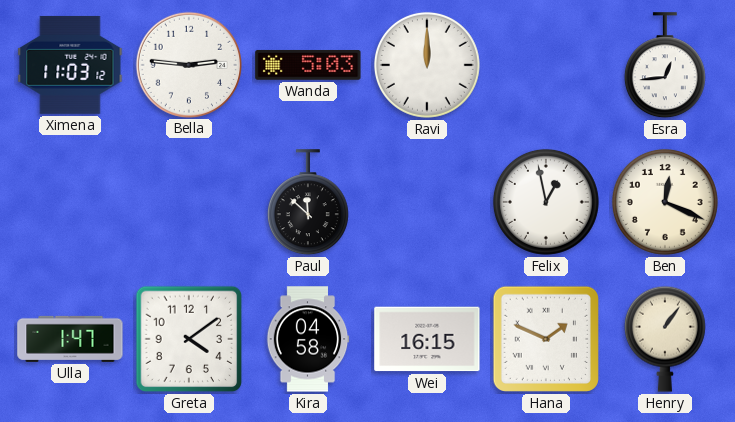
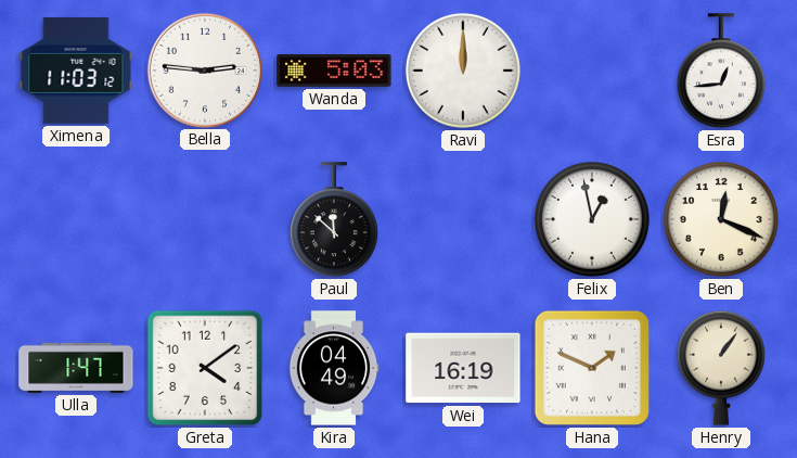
Kira: 04:58 -> 04:49
Wei: 16:15 -> 16:19
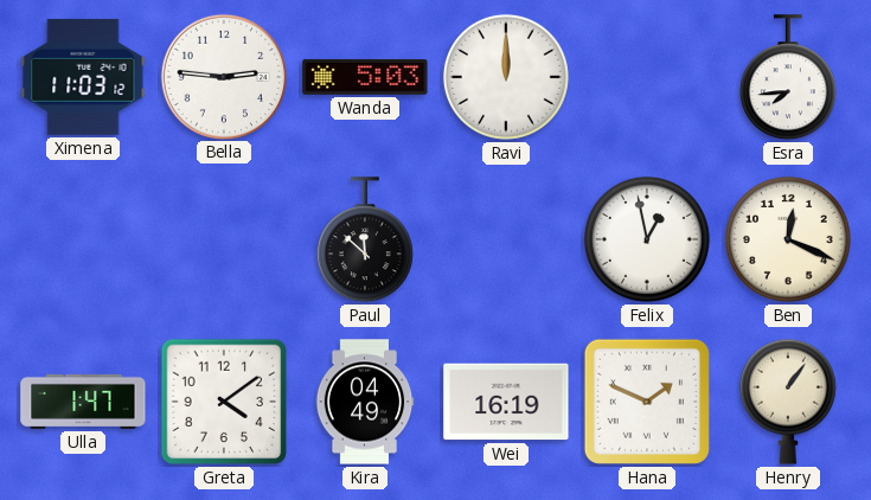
Esra: 12:44 -> 7:44
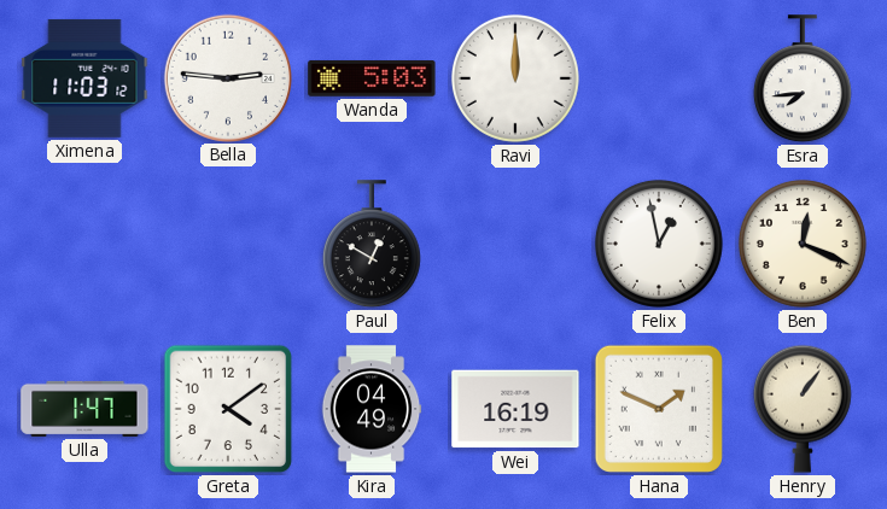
Paul: 11:52 -> 12:50
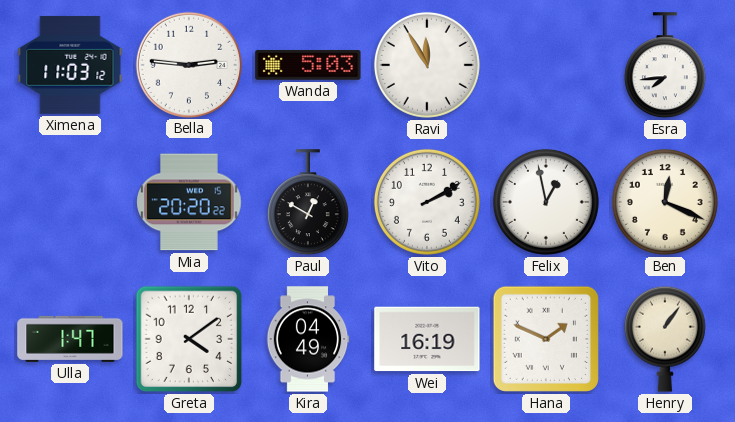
Ravi: 12:00 -> 11:55
Mia: none -> 20:20
Vito: none -> 2:10
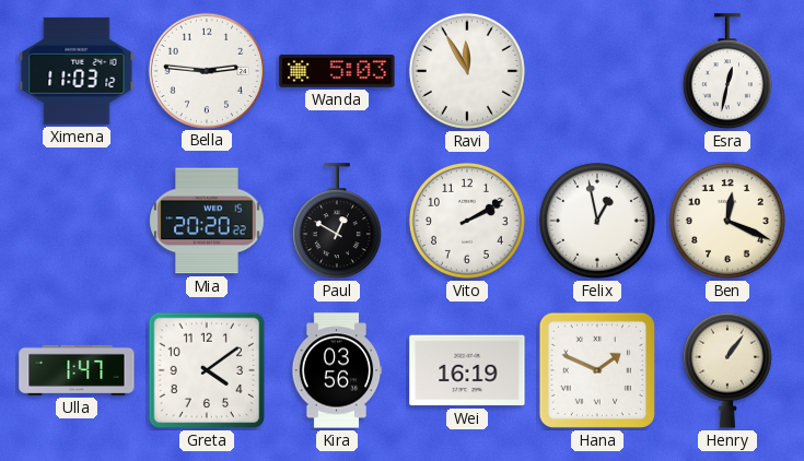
Esra: 7:44 -> 12:32
Kira: 04:49 -> 03:56
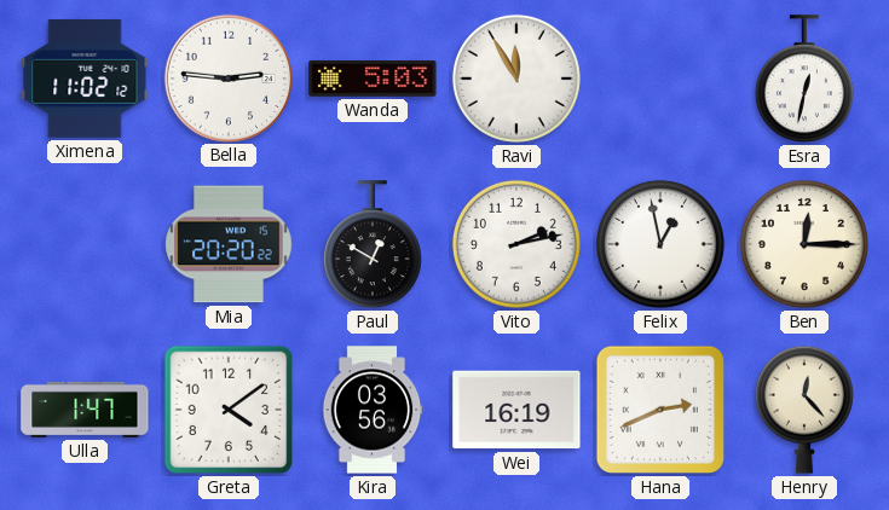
Ximena: 11:03 -> 11:02
Vito: 2:10 -> 2:13
Ben: 12:19 -> 12:15
Hana: 1:49 -> 2:41
Henry: 1:06 -> 12:23
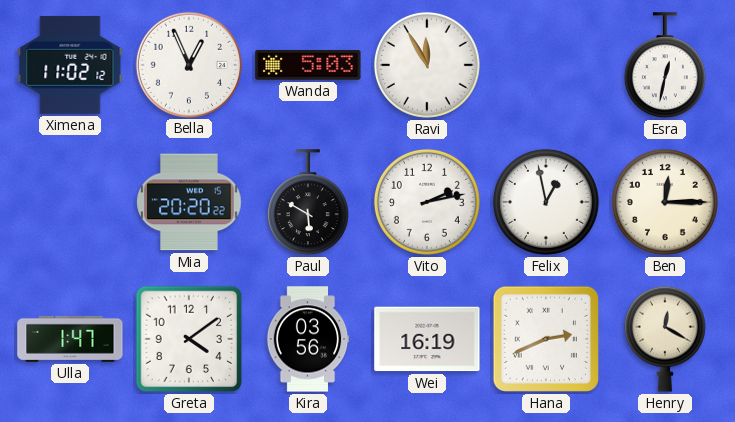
Bella: 2:46 -> 12:56
Paul: 12:50 -> 5:50
Henry: 12:23 -> 12:20
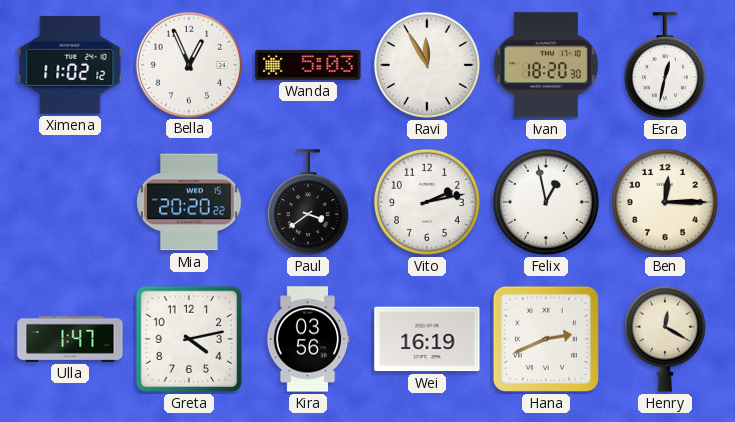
Ivan: none -> 18:20
Paul: 5:50 -> 3:39
Greta: 4:09 -> 4:13
